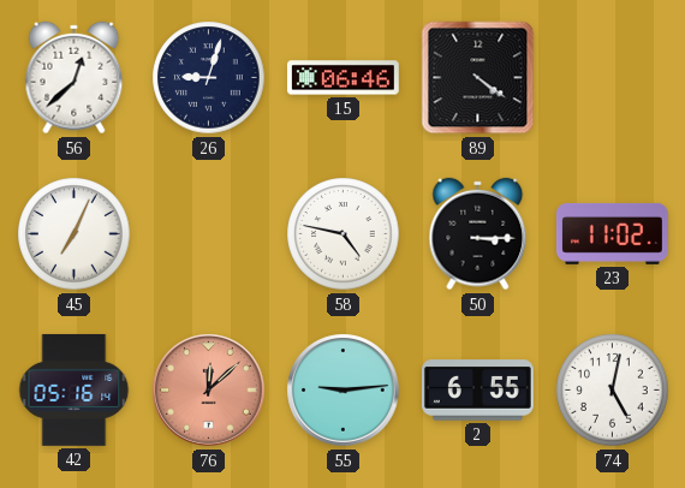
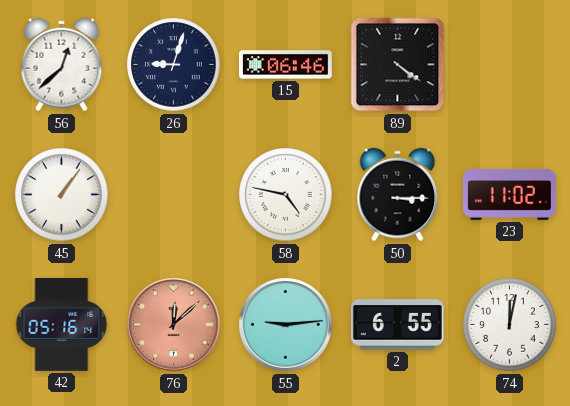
45: 7:04 -> 1:06
74: 5:02 -> 12:02
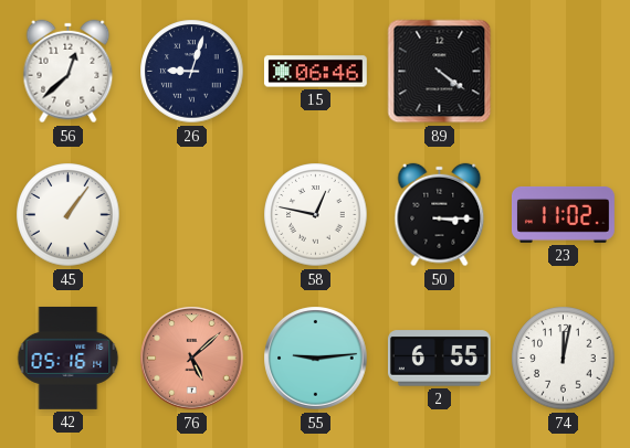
58: 4:47 -> 12:47
76: 12:08 -> 5:08
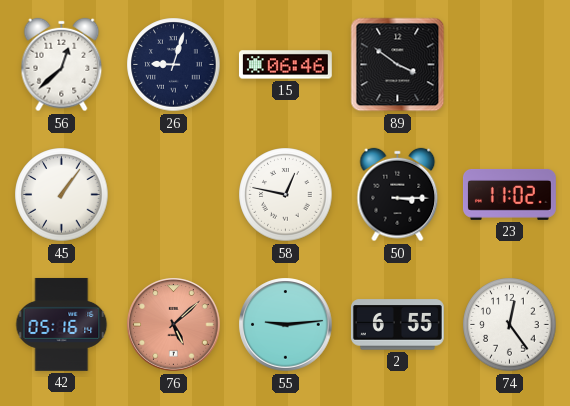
89: 4:21 -> 3:51
74: 12:02 -> 12:24
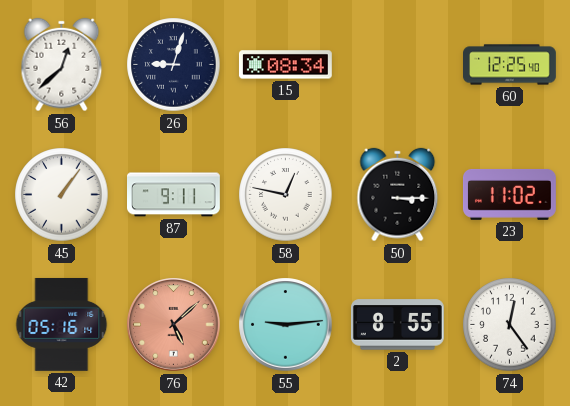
15: 06:46 -> 08:34
89: 3:51 -> none
60: none -> 12:25
87: none -> 9:11
2: 6:55 -> 8:55
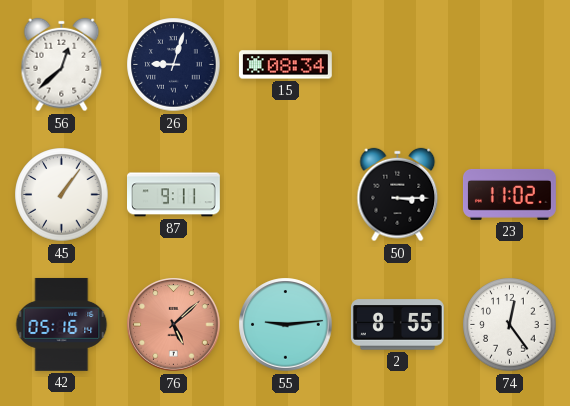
60: 12:25 -> none
58: 12:47 -> none
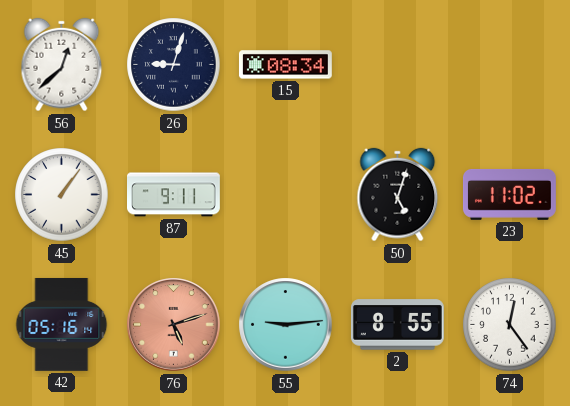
50: 3:15 -> 5:03
76: 5:08 -> 5:12
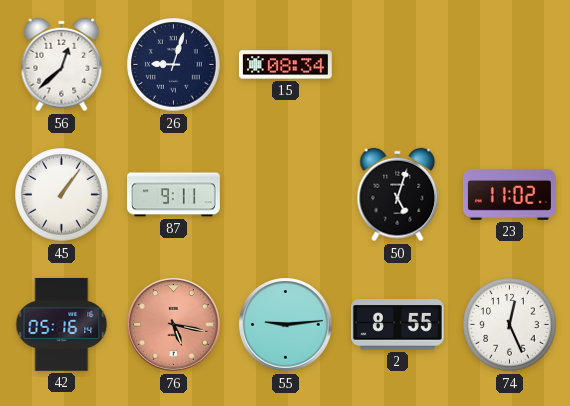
76: 5:12 -> 5:17
74: 12:24 -> 12:26
